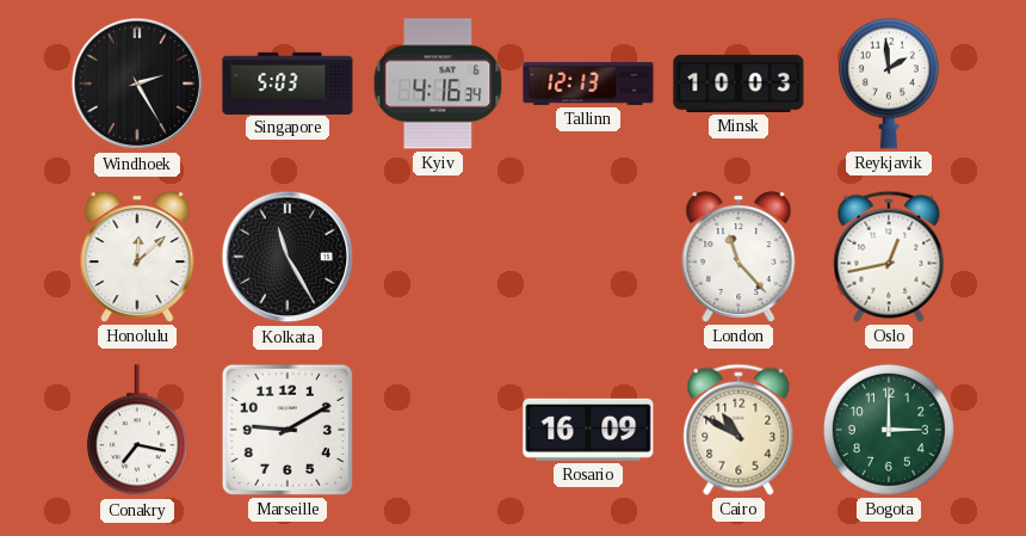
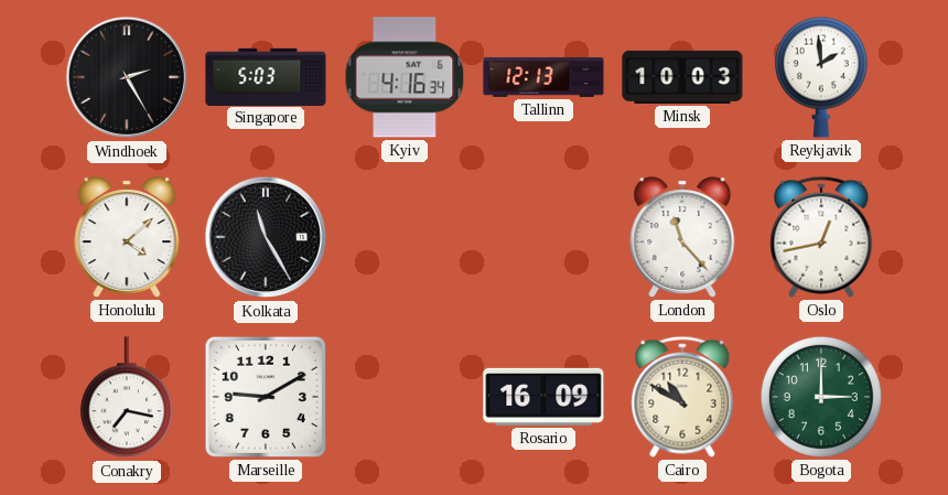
Honolulu: 12:08 -> 4:08
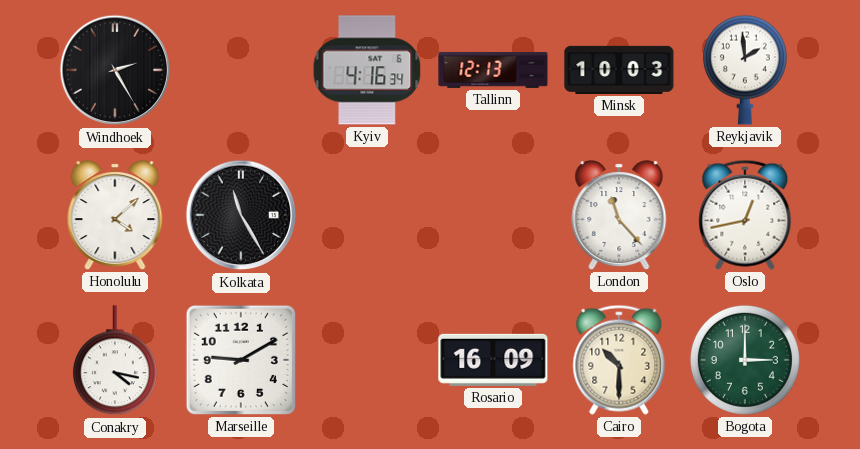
Singapore: 5:03 -> none
Conakry: 7:17 -> 4:17
Cairo: 10:50 -> 10:30
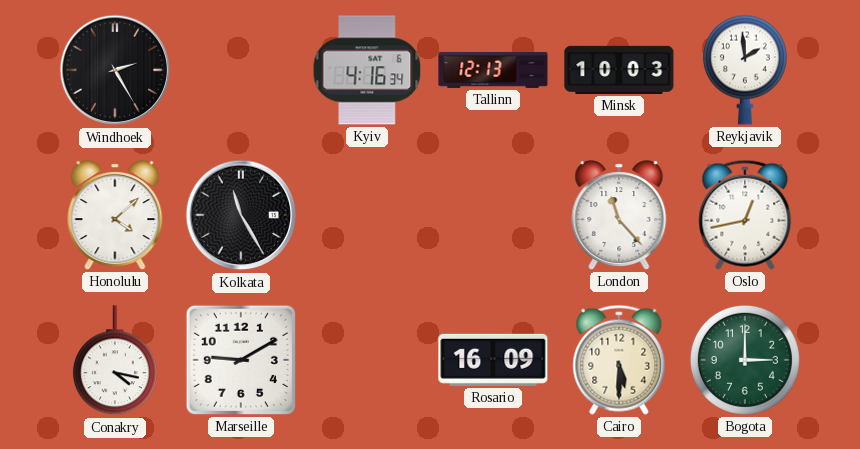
Cairo: 10:30 -> 5:30
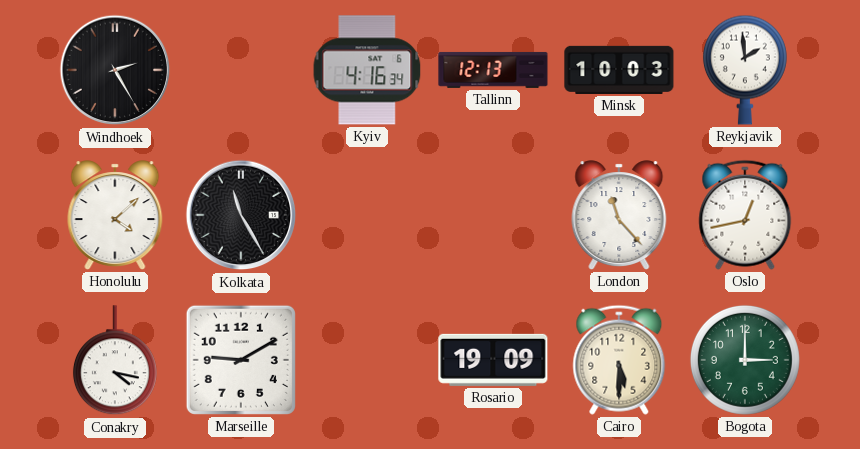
Rosario: 16:09 -> 19:09
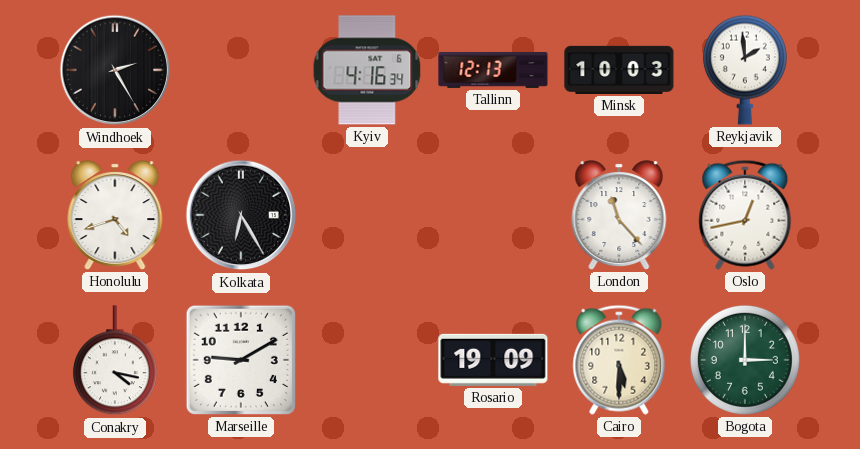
Honolulu: 4:08 -> 4:42
Kolkata: 11:25 -> 6:25
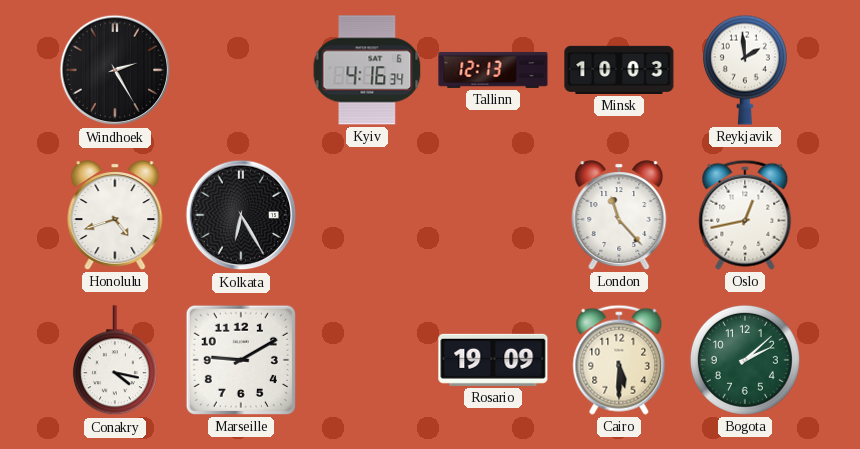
Bogota: 3:00 -> 2:08
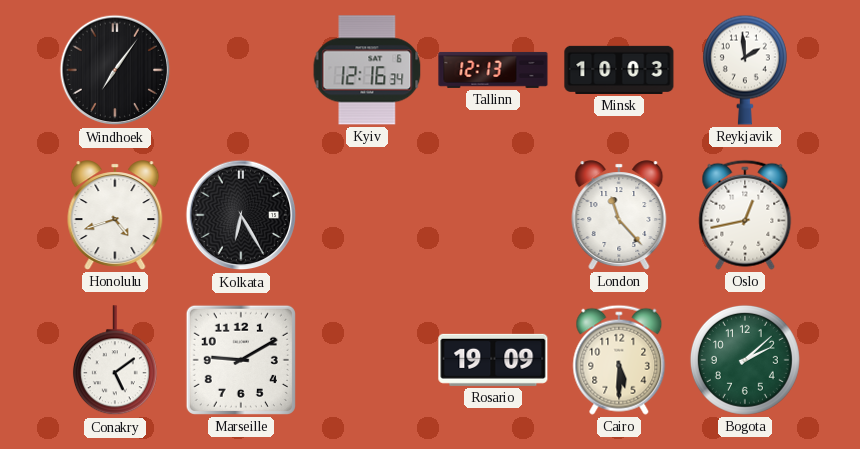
Windhoek: 2:25 -> 7:06
Kyiv: 4:16 -> 12:16
Conakry: 4:17 -> 5:09
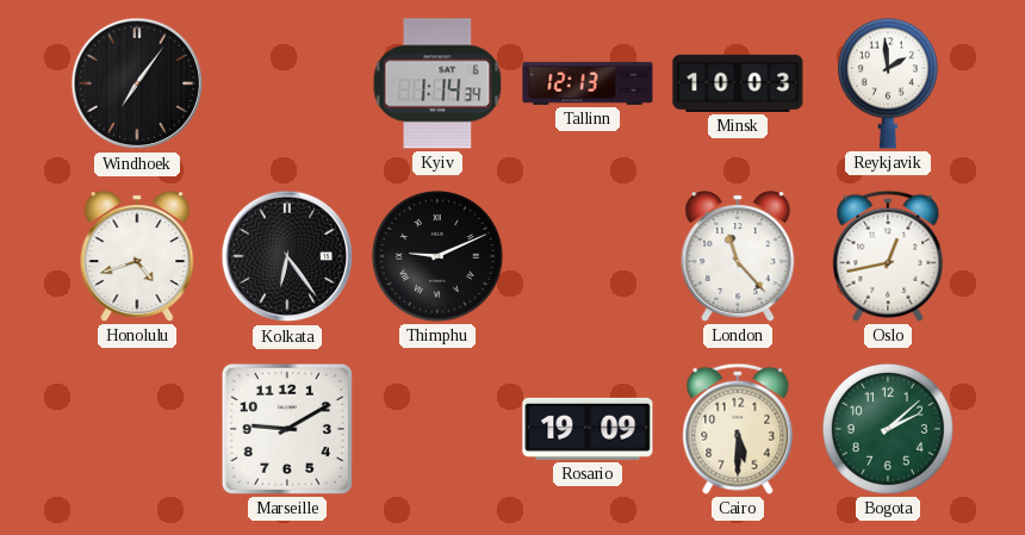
Kyiv: 12:16 -> 1:14
Kolkata: 6:25 -> 6:24
Thimphu: none -> 9:11
Conakry: 5:09 -> none
